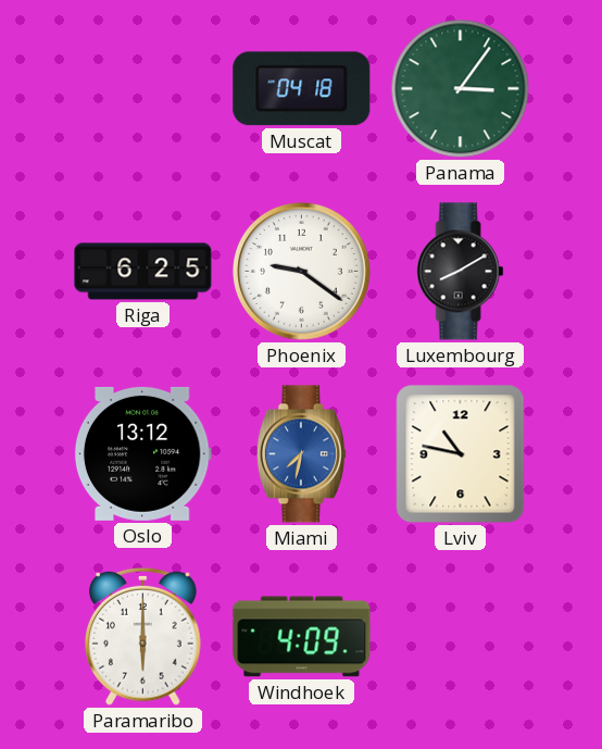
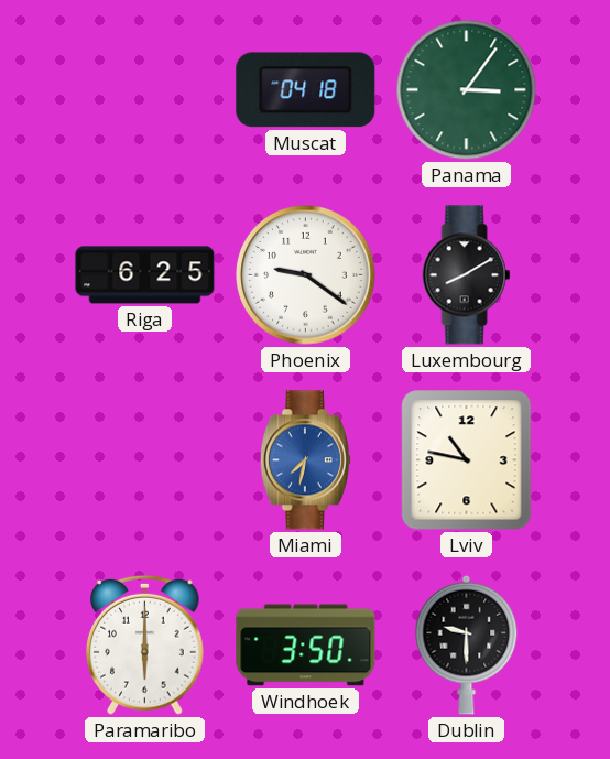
Oslo: 13:12 -> none
Windhoek: 4:09 -> 3:50
Dublin: none -> 9:30
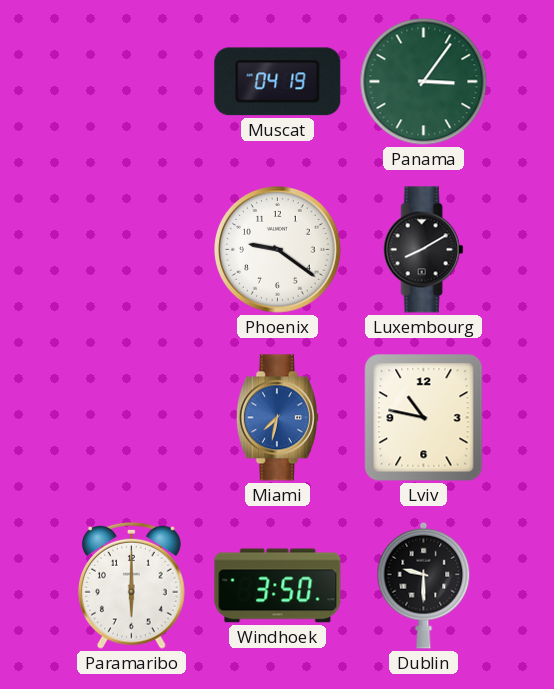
Muscat: 04:18 -> 04:19
Riga: 6:25 -> none
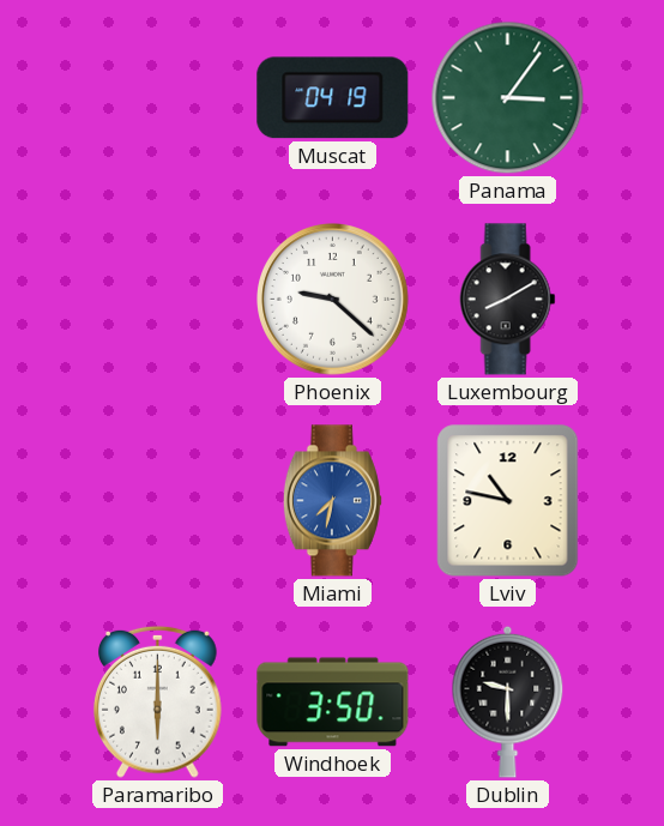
Phoenix: 9:21 -> 9:22
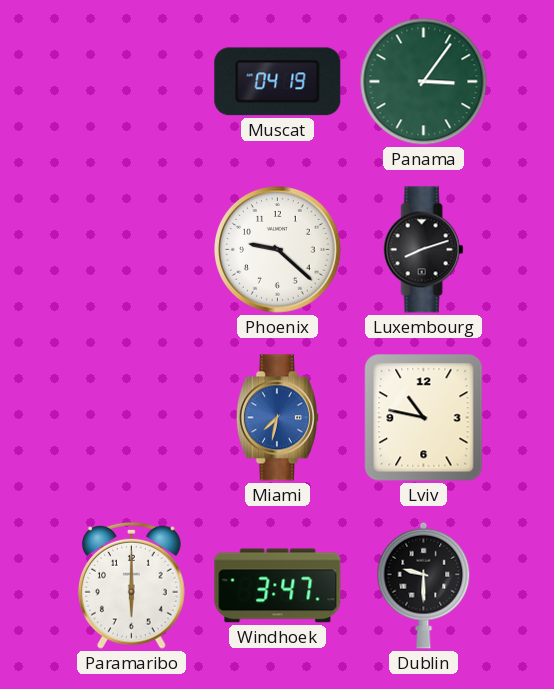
Luxembourg: 8:10 -> 8:12
Windhoek: 3:50 -> 3:47
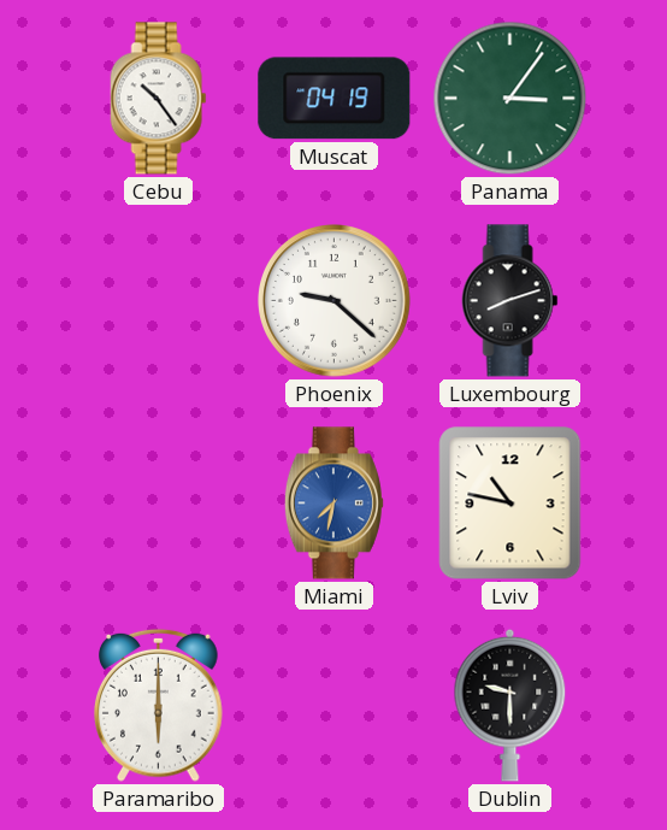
Cebu: none -> 10:24
Windhoek: 3:47 -> none
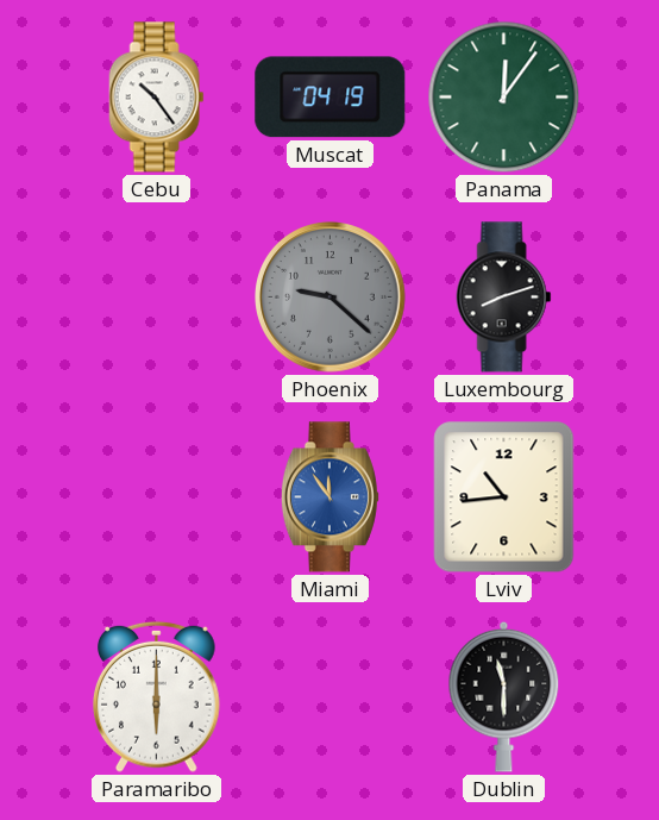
Panama: 3:06 -> 12:06
Phoenix dial: white -> grey
Miami: 7:32 -> 11:54
Lviv: 10:47 -> 10:44
Dublin: 9:30 -> 11:30
